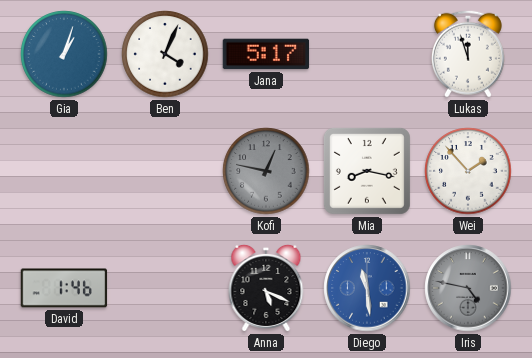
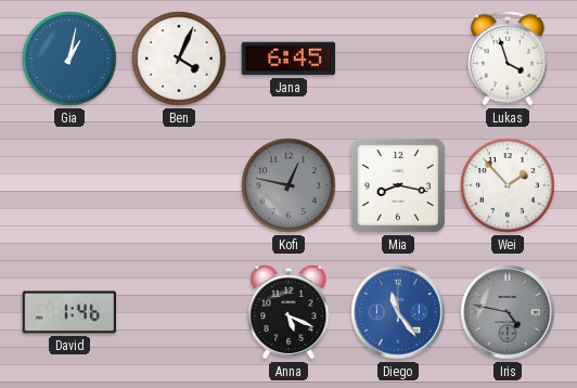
Gia: 1:03 -> 1:02
Jana: 5:17 -> 6:45
Lukas: 11:57 -> 3:57
Diego: 11:29 -> 11:24
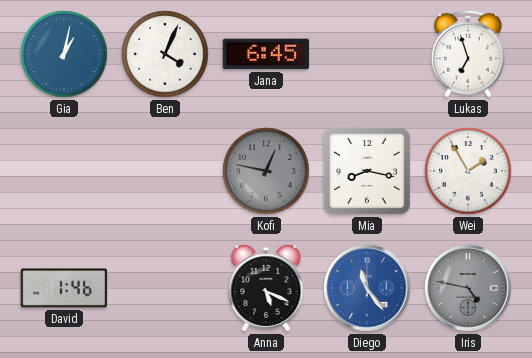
Lukas: 3:57 -> 6:57
Wei: 1:53 -> 1:55
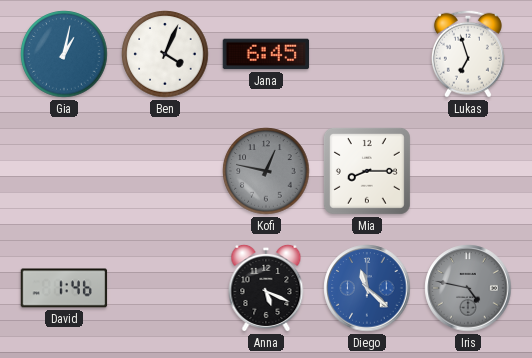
Mia: 8:17 -> 8:15
Wei: 1:55 -> none
Diego: 11:24 -> 11:22
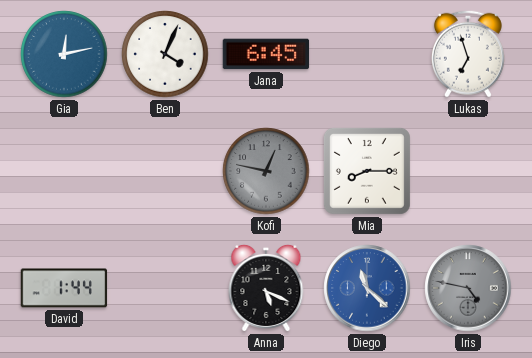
Gia: 1:02 -> 12:13
David: 1:46 -> 1:44
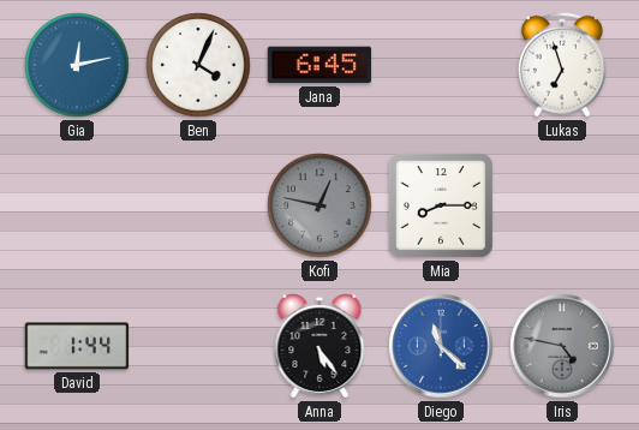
Anna: 5:19 -> 5:24
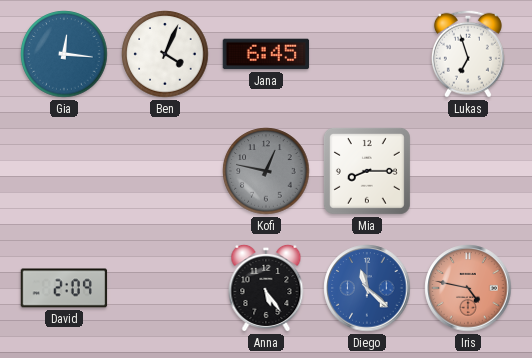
Gia: 12:13 -> 12:16
David: 1:44 -> 2:09
Iris dial: grey -> salmon
